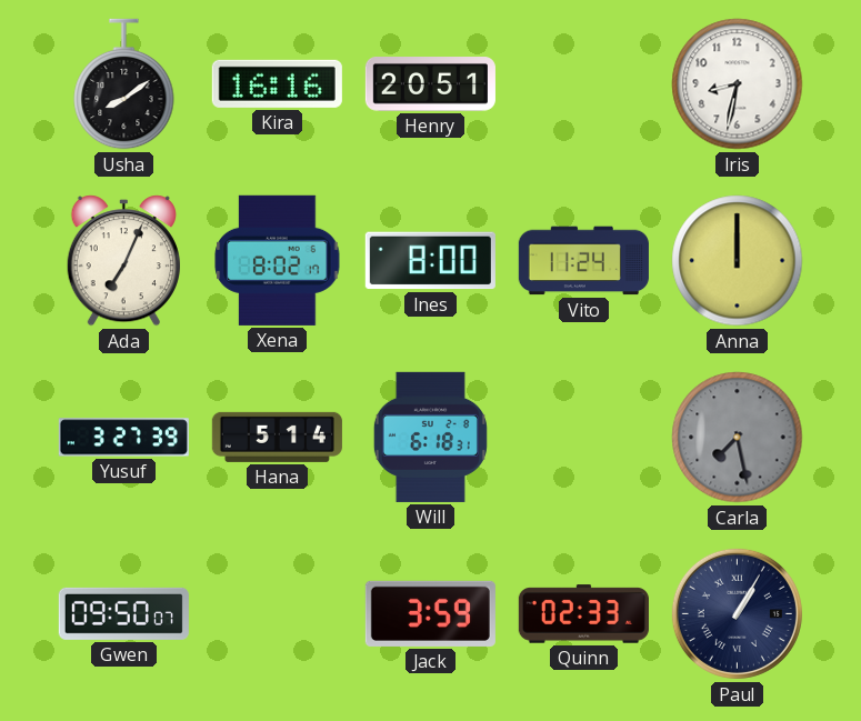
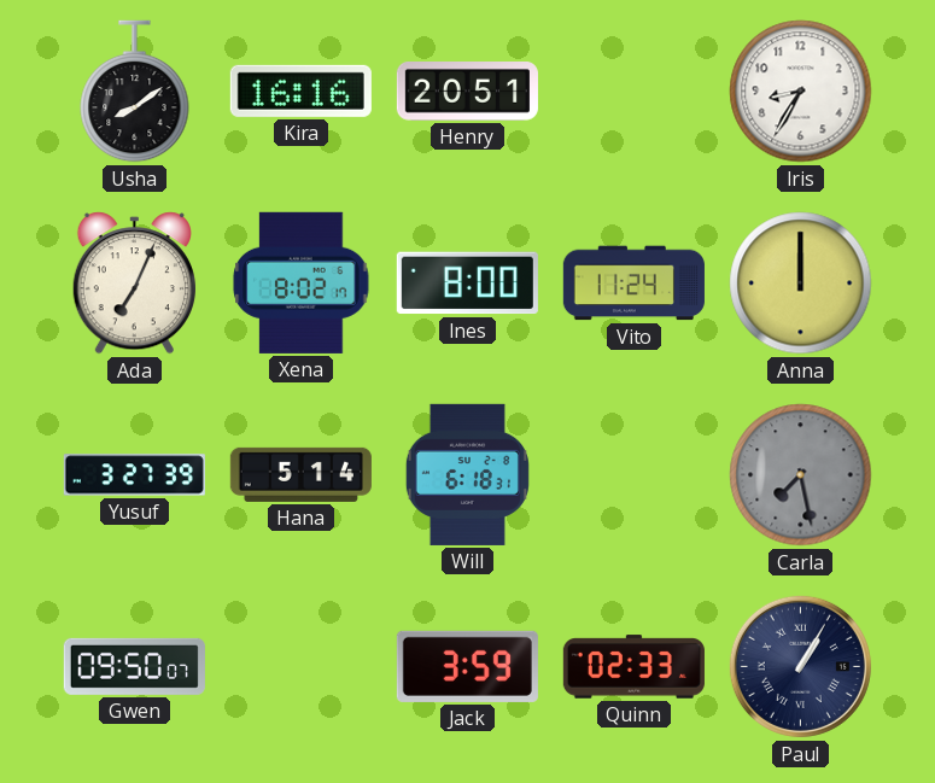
Iris: 8:32 -> 8:35
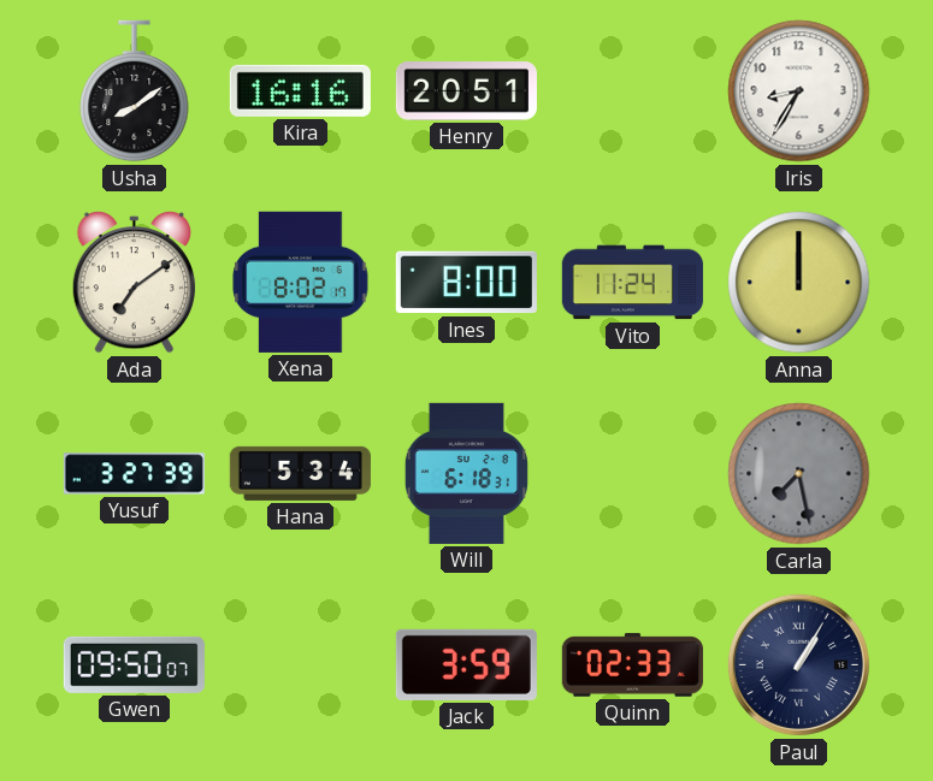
Ada: 7:04 -> 7:09
Hana: 5:14 -> 5:34
